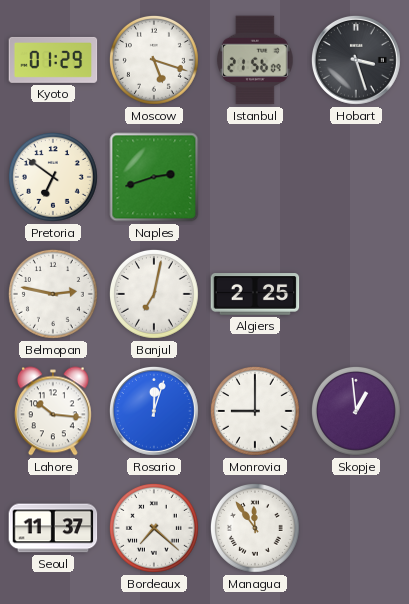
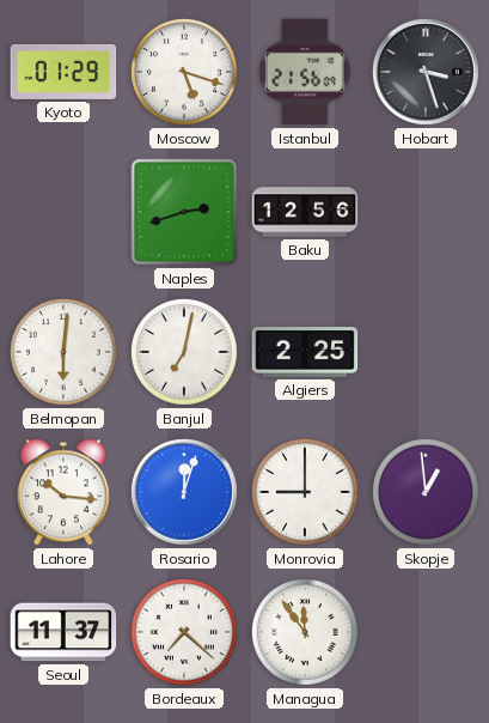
Pretoria: 6:51 -> none
Baku: none -> 12:56
Belmopan: 2:47 -> 6:01
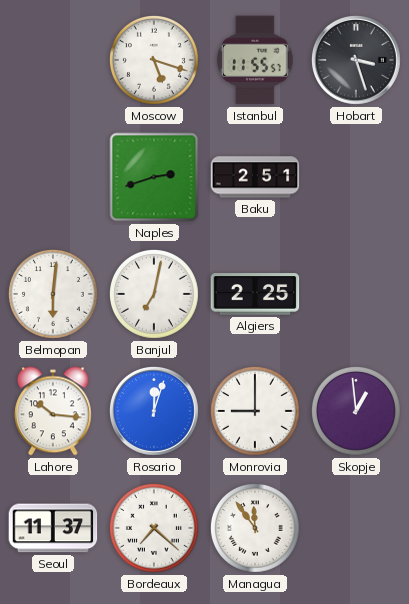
Kyoto: 01:29 -> none
Istanbul: 21:56 -> 11:55
Baku: 12:56 -> 2:51
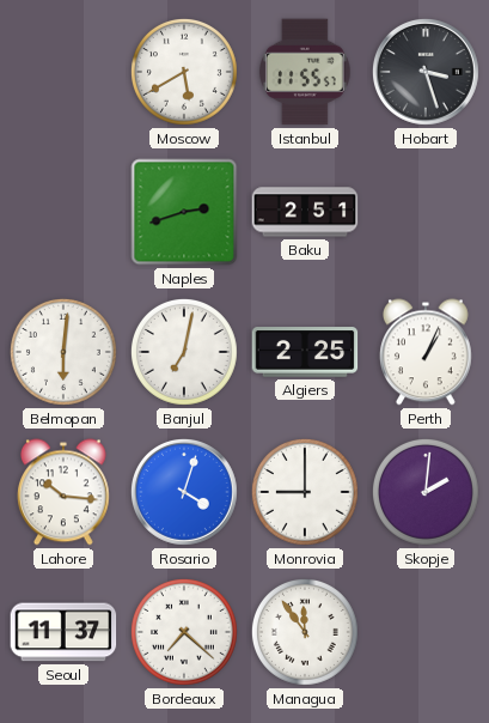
Moscow: 5:18 -> 5:40
Perth: none -> 1:04
Rosario: 12:03 -> 4:03
Skopje: 12:59 -> 2:01
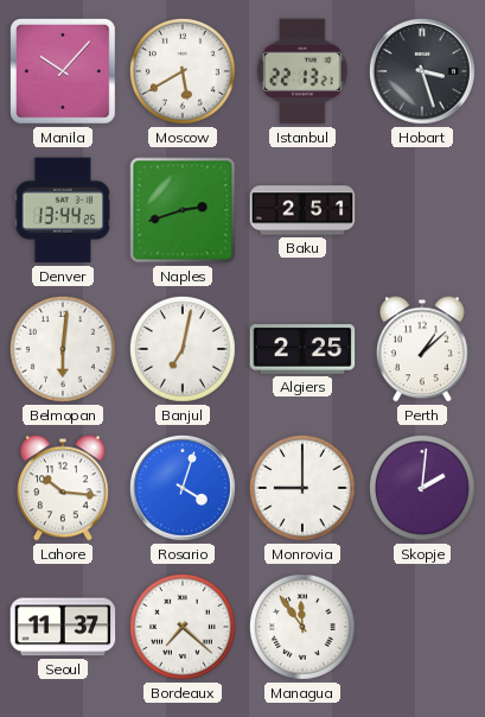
Manila: none -> 10:07
Istanbul: 11:55 -> 22:13
Denver: none -> 13:44
Perth: 1:04 -> 1:08
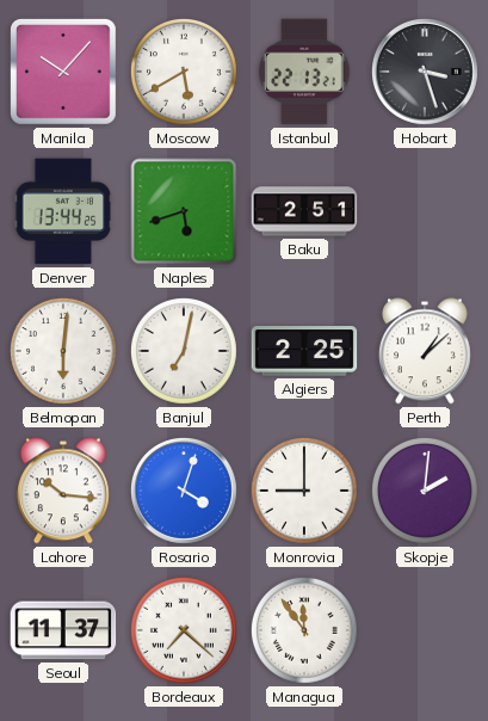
Naples: 2:42 -> 5:42
